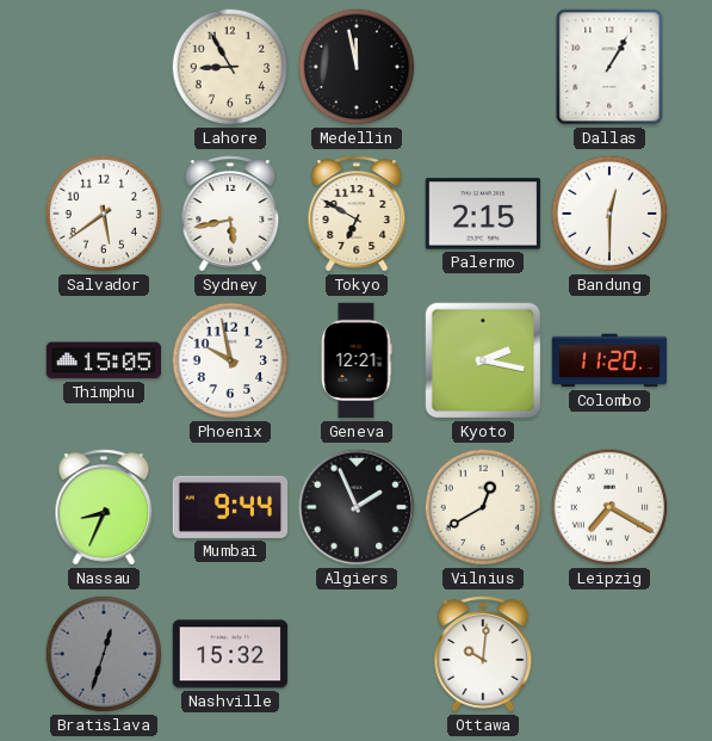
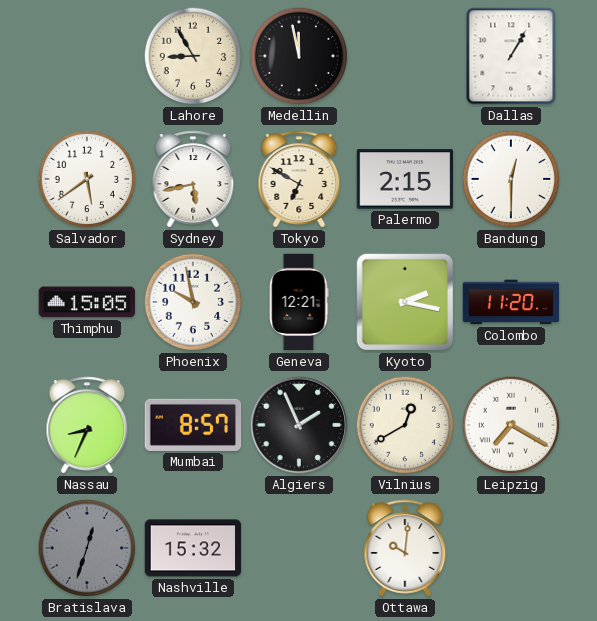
Mumbai: 9:44 -> 8:57
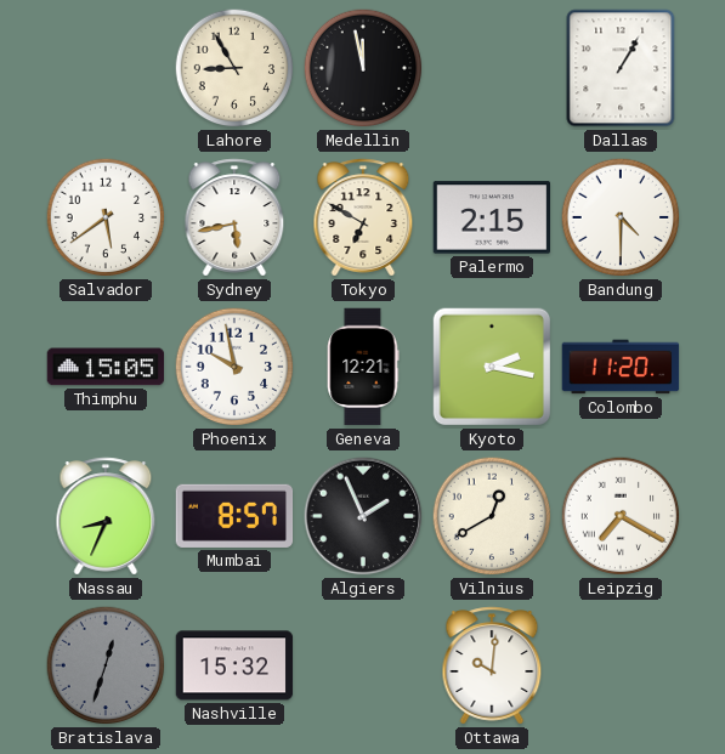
Bandung: 12:30 -> 4:30
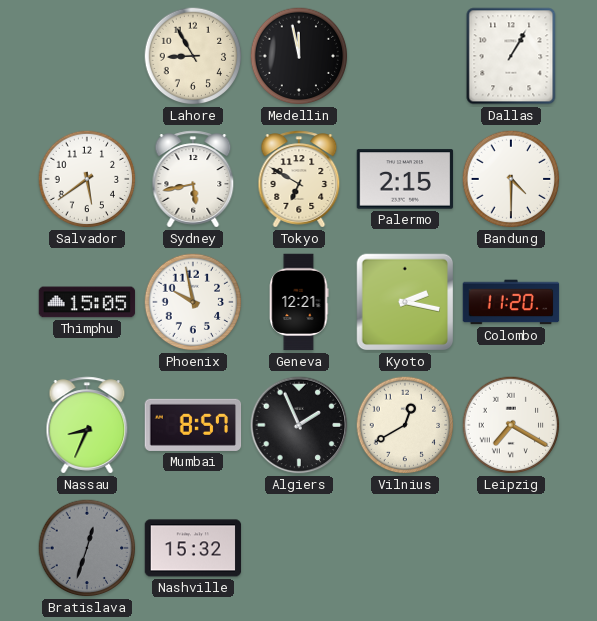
Ottawa: 10:01 -> none
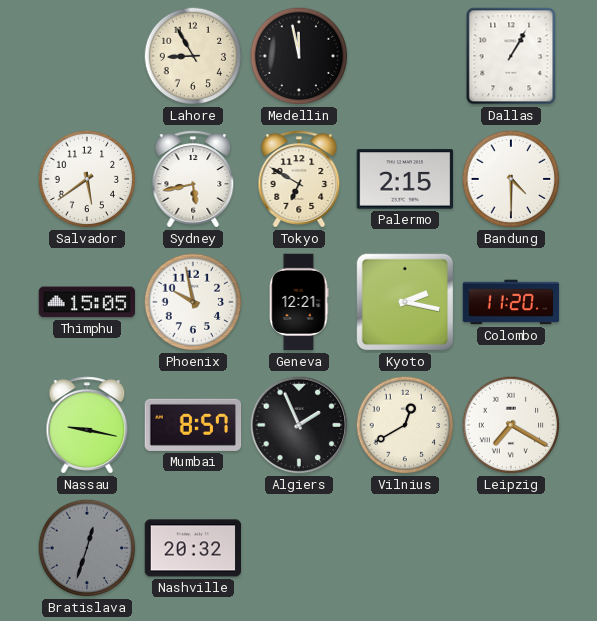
Nassau: 8:34 -> 9:17
Nashville: 15:32 -> 20:32
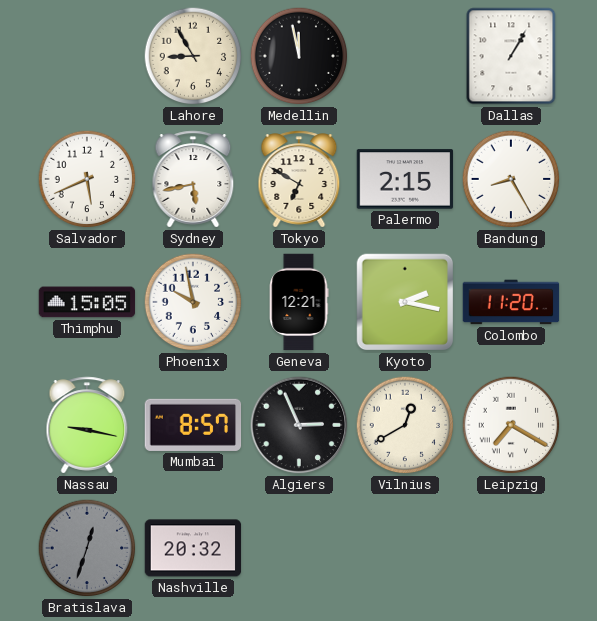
Salvador: 5:39 -> 5:41
Bandung: 4:30 -> 8:25
Algiers: 1:56 -> 2:56
